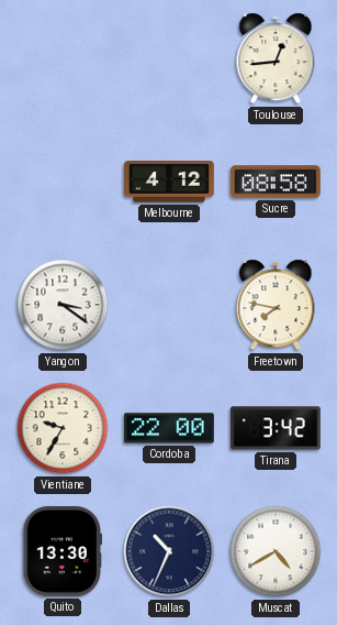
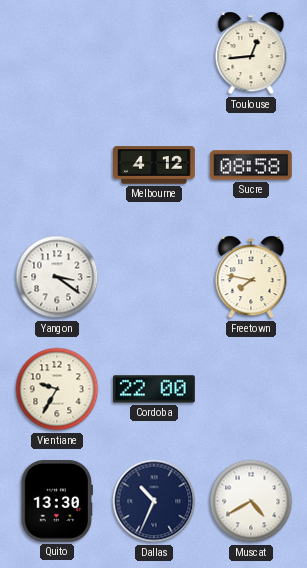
Tirana: 3:42 -> none
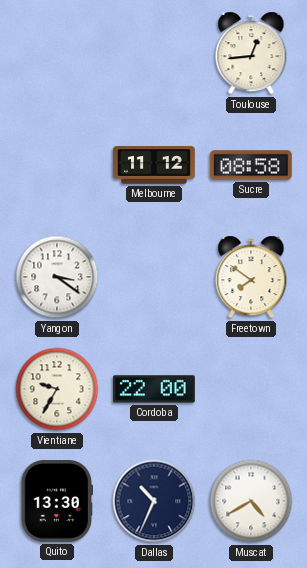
Melbourne: 4:12 -> 11:12
Freetown: 7:47 -> 7:51
